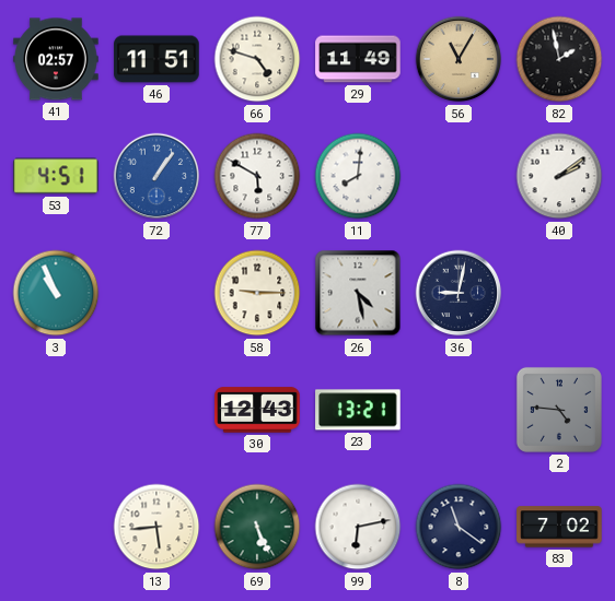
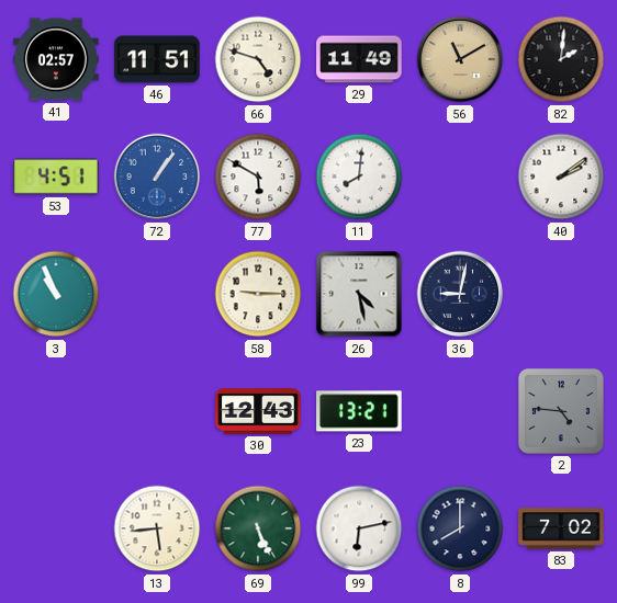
56: 11:05 -> 11:10
82: 1:58 -> 2:01
8: 11:21 -> 8:00
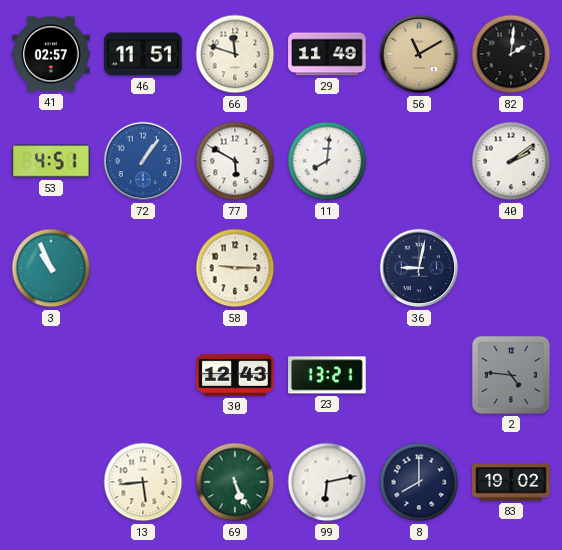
66: 4:48 -> 11:48
26: 4:28 -> none
83: 7:02 -> 19:02
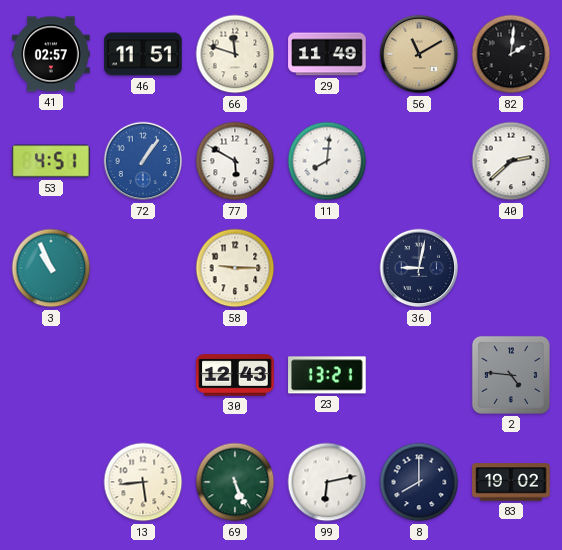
40: 2:09 -> 2:38
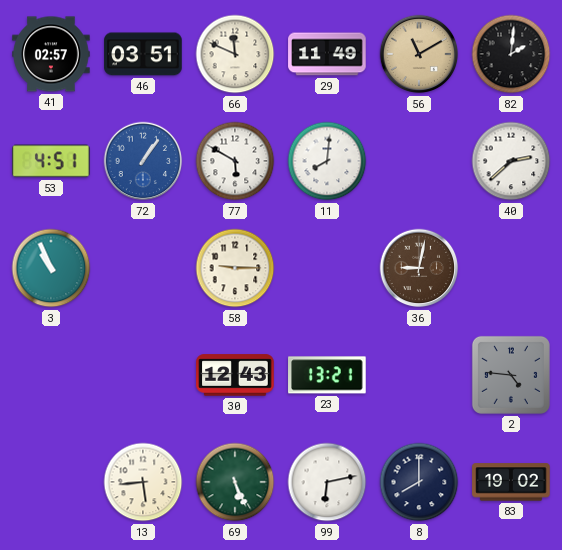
46: 11:51 -> 03:51
66: 11:48 -> 11:49
36 dial: navy -> brown
